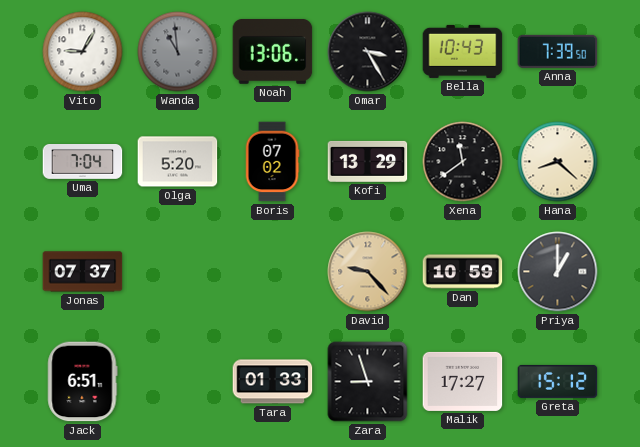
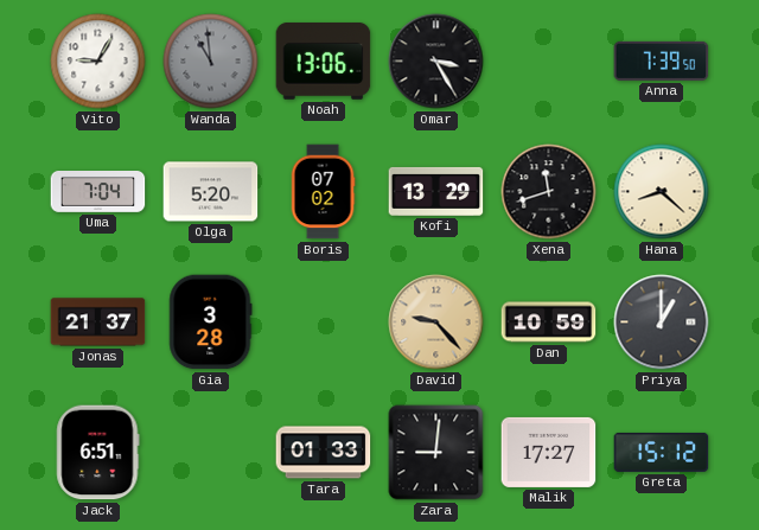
Bella: 10:43 -> none
Xena: 11:39 -> 11:42
Jonas: 07:37 -> 21:37
Gia: none -> 3:28
Zara: 8:57 -> 9:01
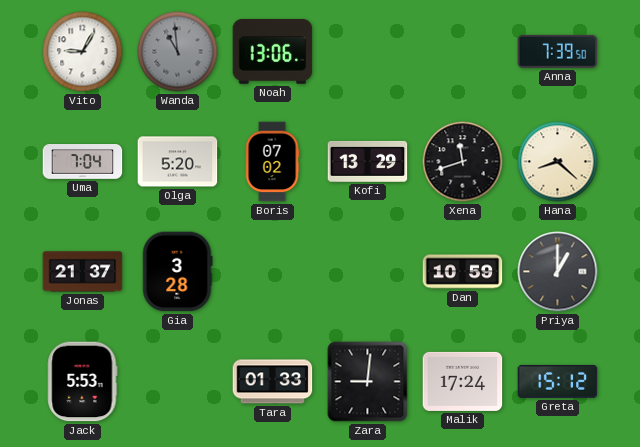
Omar: 3:25 -> none
David: 9:23 -> none
Jack: 6:51 -> 5:53
Malik: 17:27 -> 17:24
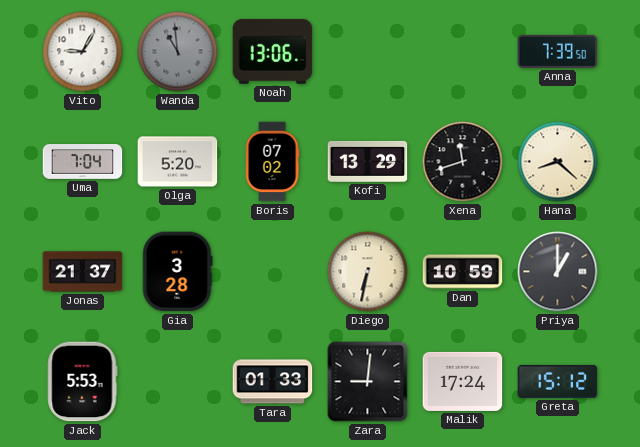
Diego: none -> 6:32
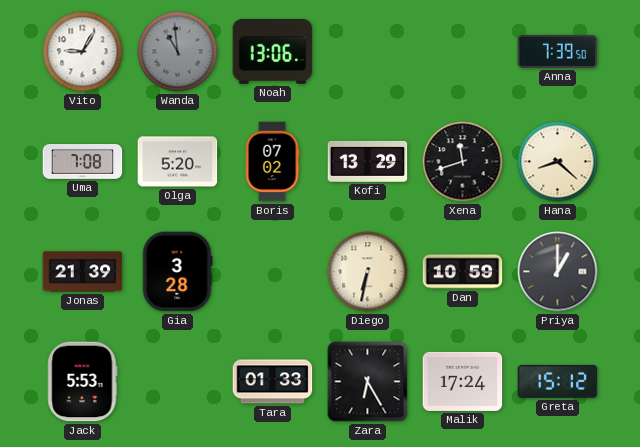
Uma: 7:04 -> 7:08
Jonas: 21:37 -> 21:39
Zara: 9:01 -> 6:25
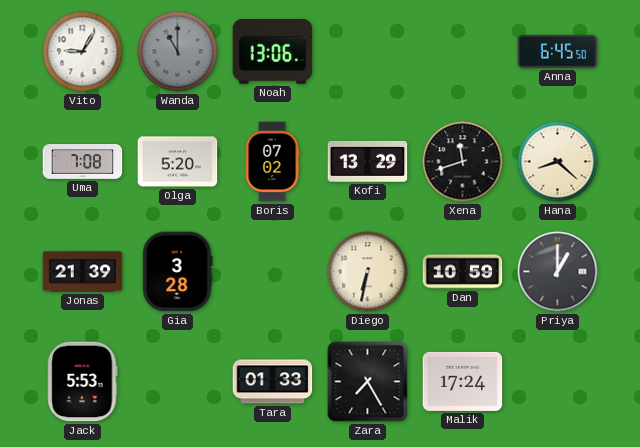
Wanda: 10:59 -> 11:00
Anna: 7:39 -> 6:45
Zara: 6:25 -> 7:25
Greta: 15:12 -> none
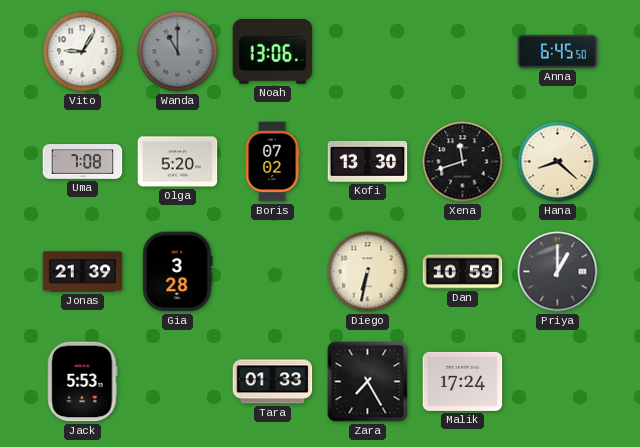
Kofi: 13:29 -> 13:30
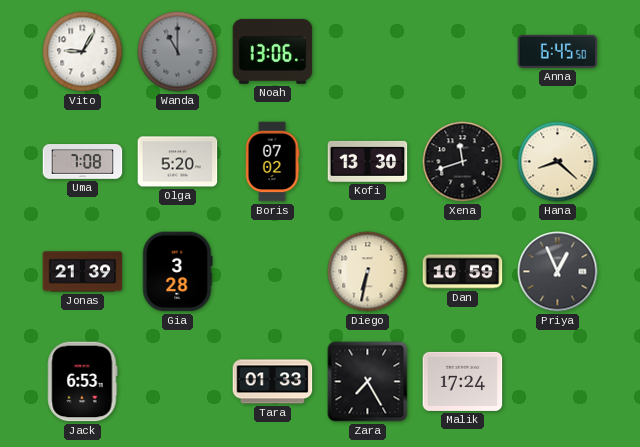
Priya: 1:00 -> 12:56
Jack: 5:53 -> 6:53
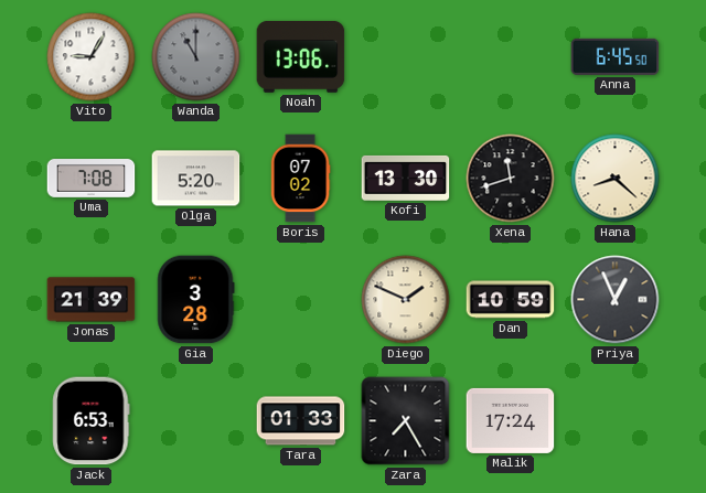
Diego: 6:32 -> 1:49
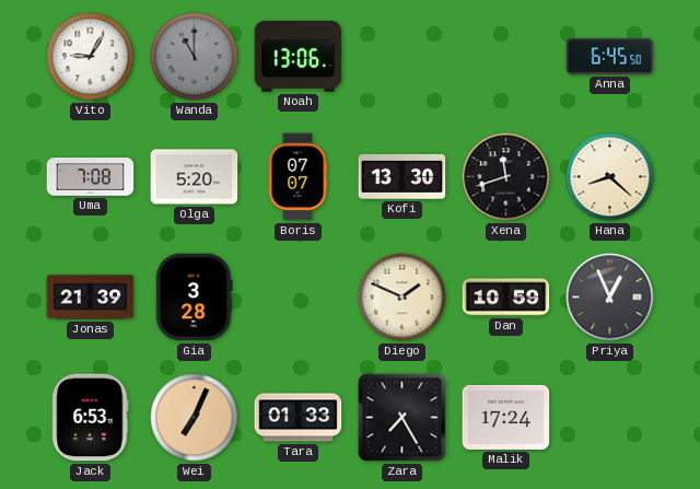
Boris: 07:02 -> 07:07
Wei: none -> 7:04
